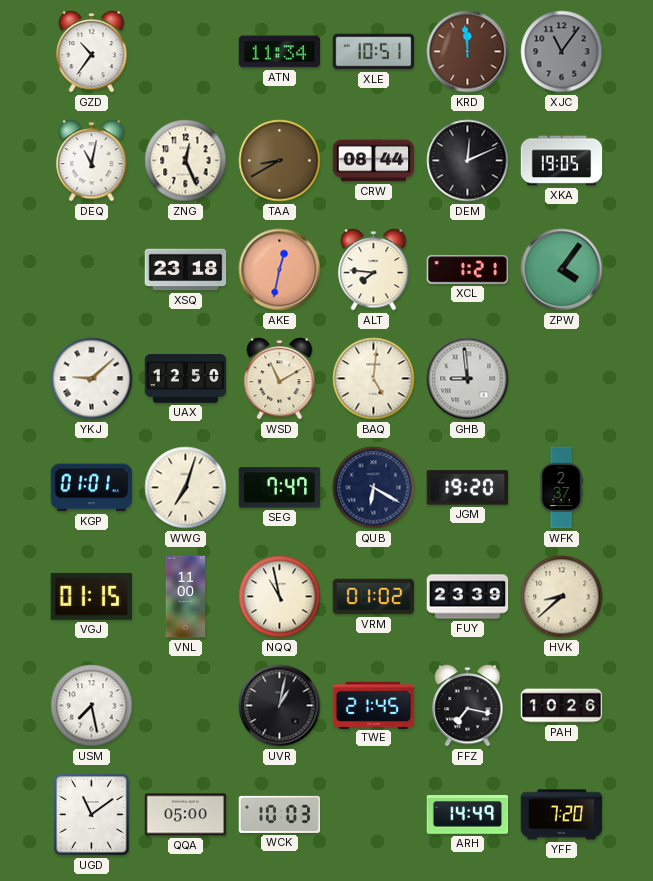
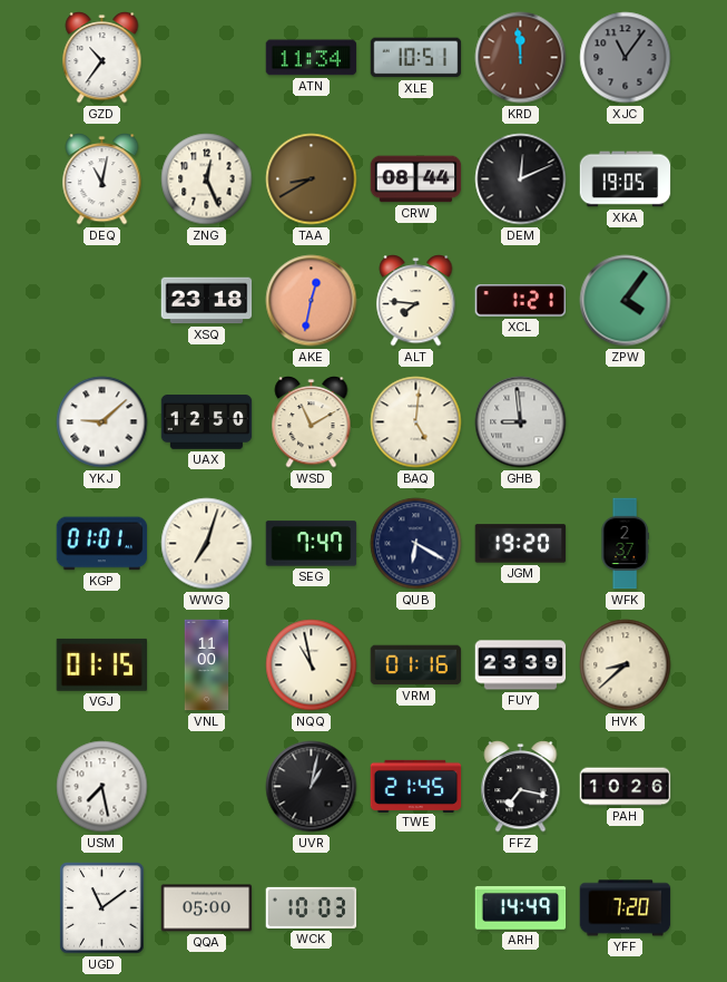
VRM: 01:02 -> 01:16
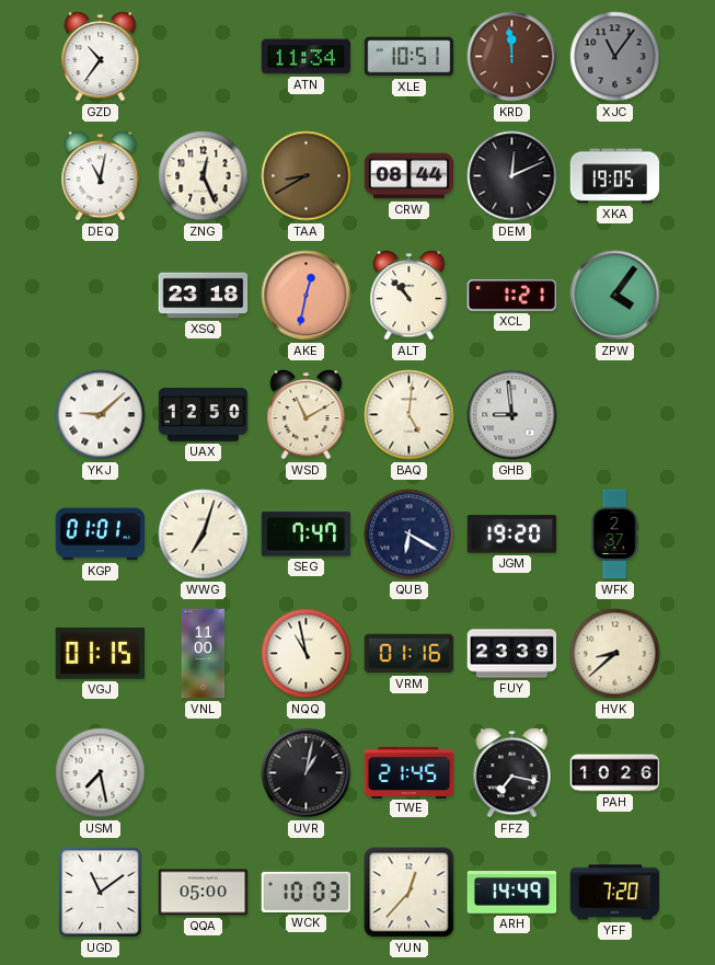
ALT: 7:46 -> 10:53
YUN: none -> 12:37
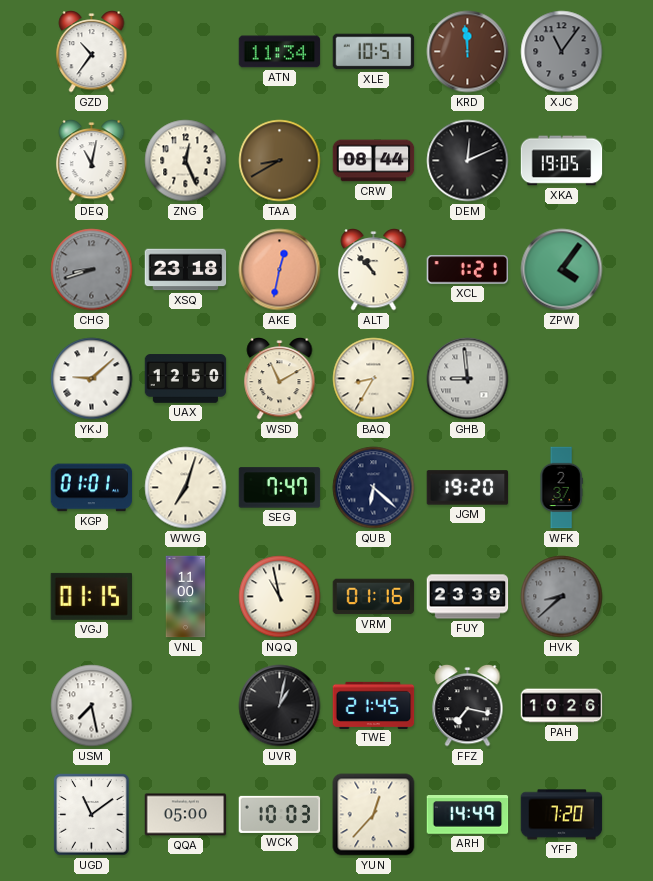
CHG: none -> 8:42
BAQ: 5:01 -> 8:35
QUB: 6:20 -> 6:22
HVK dial: cream -> grey
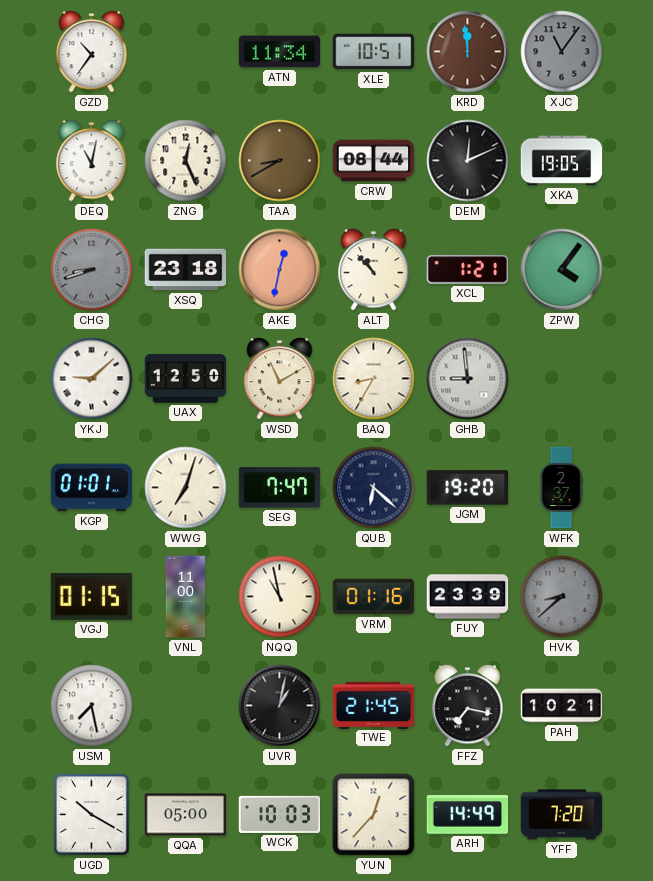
PAH: 10:26 -> 10:21
UGD: 11:09 -> 10:20
